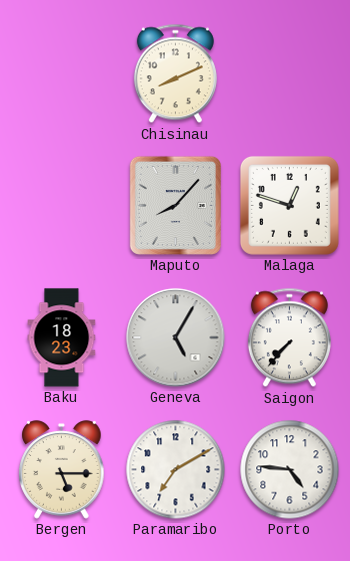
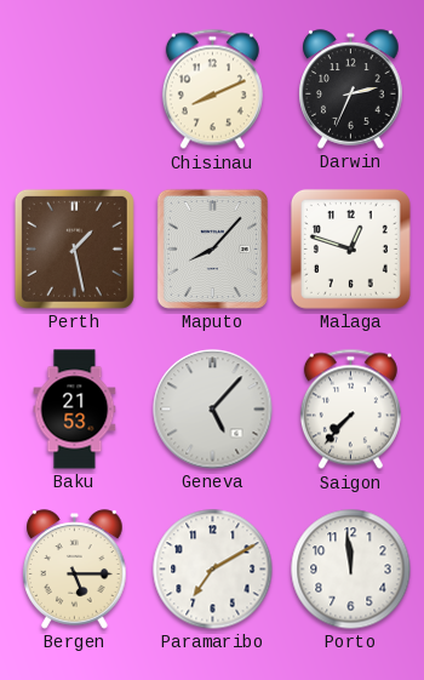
Darwin: none -> 2:34
Perth: none -> 1:28
Baku: 18:23 -> 21:53
Geneva: 5:05 -> 5:07
Porto: 4:46 -> 11:59
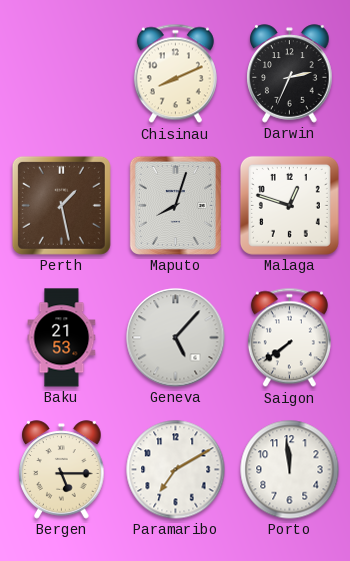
Maputo: 8:07 -> 8:03
Saigon: 7:37 -> 7:39
